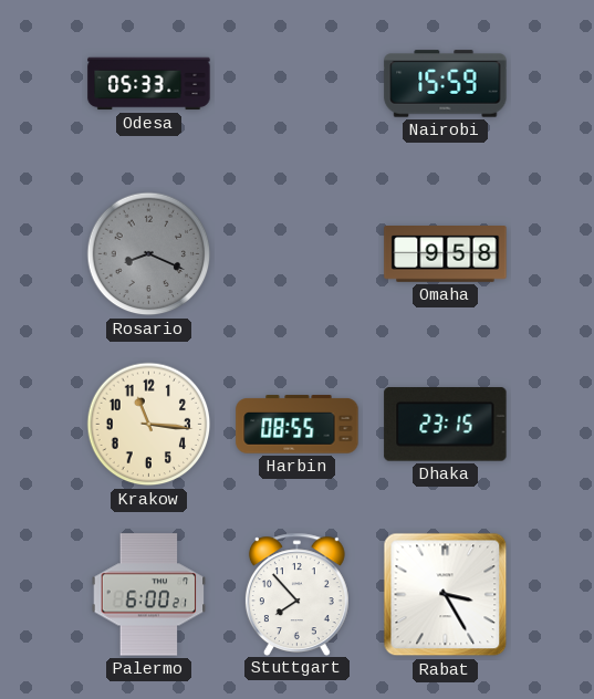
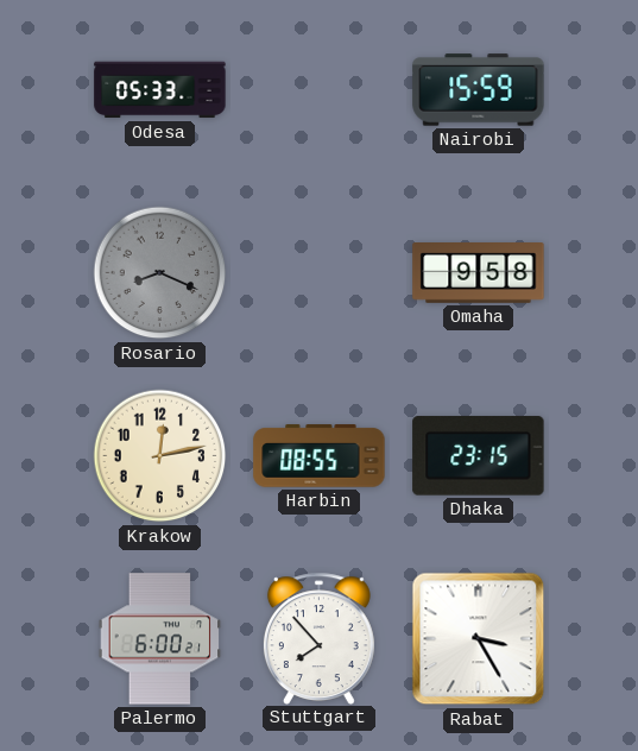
Krakow: 11:16 -> 12:13
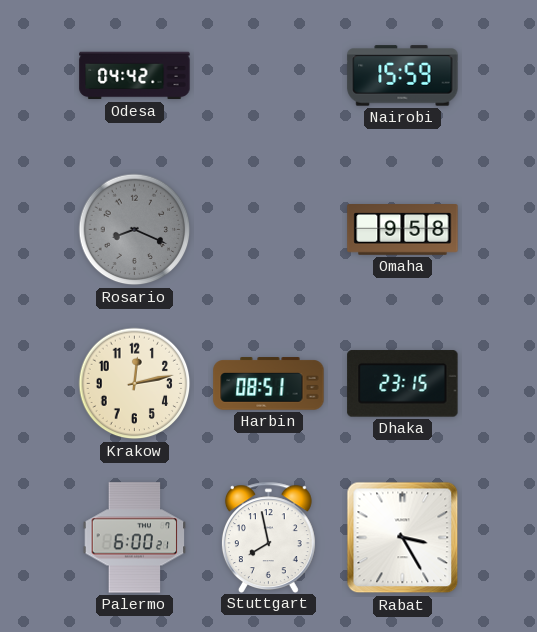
Odesa: 05:33 -> 04:42
Harbin: 08:55 -> 08:51
Stuttgart: 7:53 -> 7:58
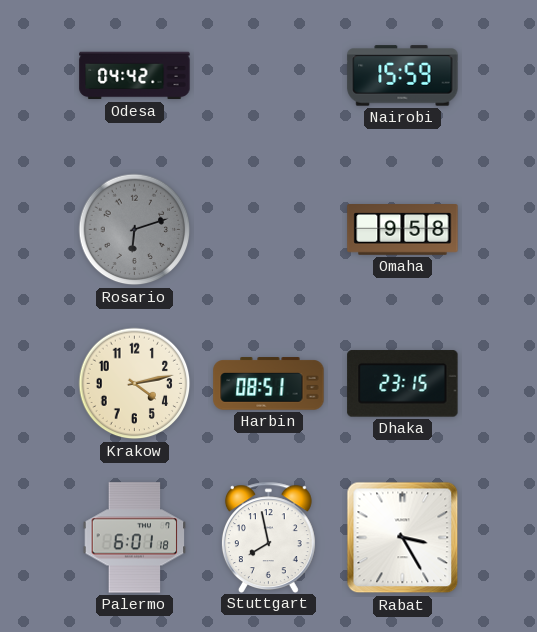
Rosario: 8:19 -> 6:12
Krakow: 12:13 -> 4:13
Palermo: 6:00 -> 6:01
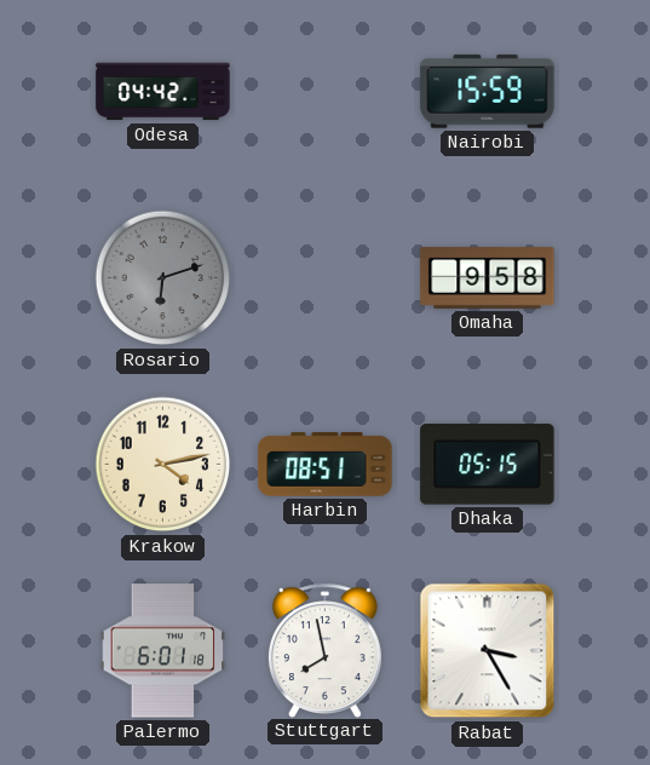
Dhaka: 23:15 -> 05:15
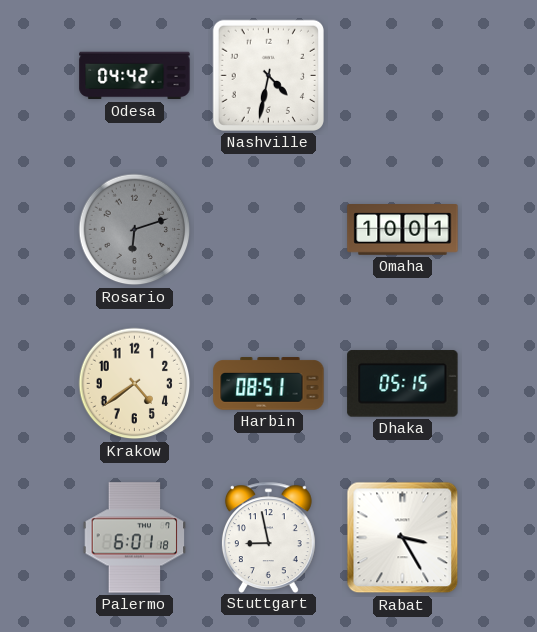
Nashville: none -> 4:32
Nairobi: 15:59 -> none
Omaha: 9:58 -> 10:01
Krakow: 4:13 -> 4:39
Stuttgart: 7:58 -> 8:58
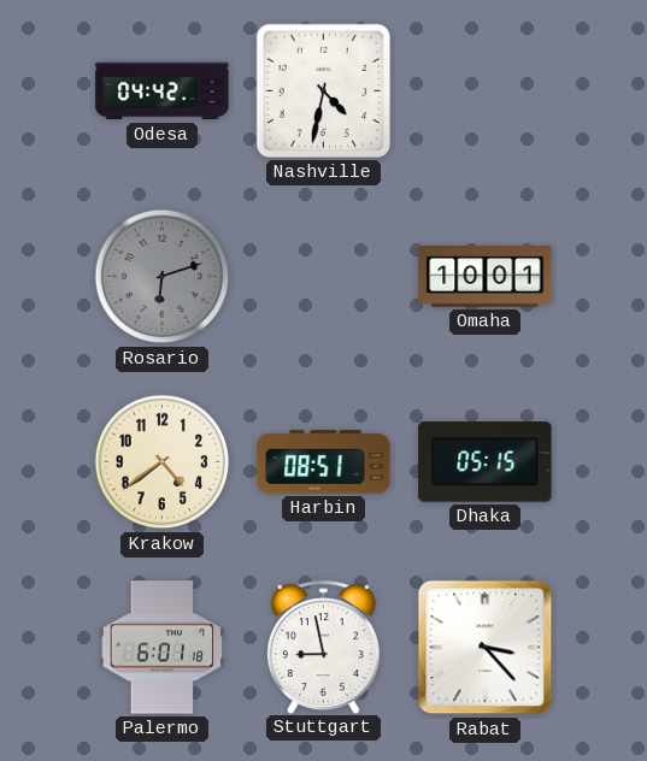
Rabat: 3:25 -> 3:23
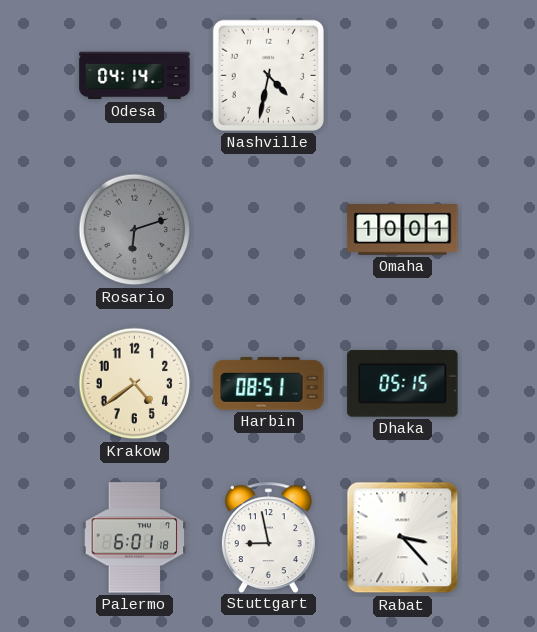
Odesa: 04:42 -> 04:14
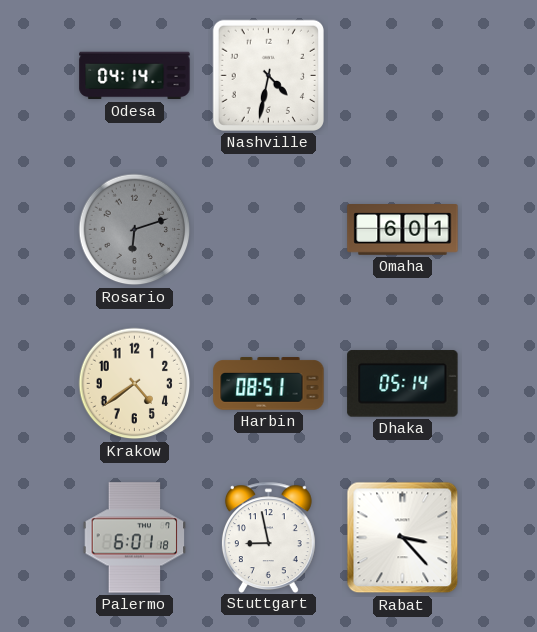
Omaha: 10:01 -> 6:01
Dhaka: 05:15 -> 05:14
